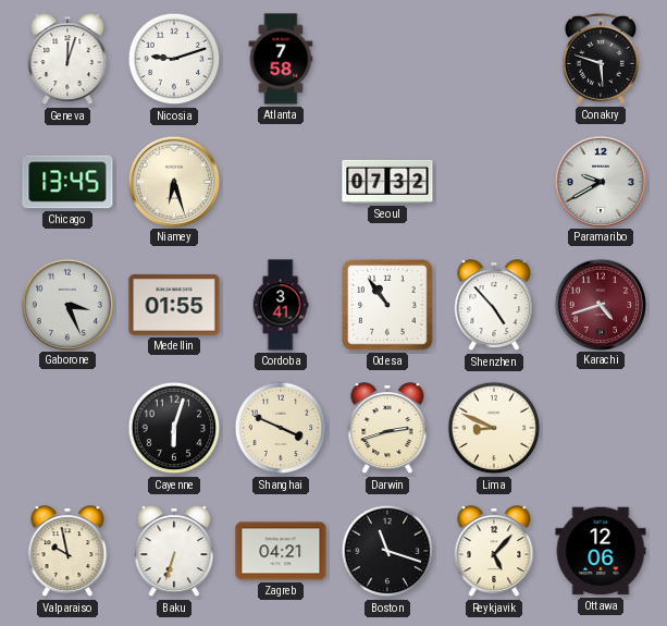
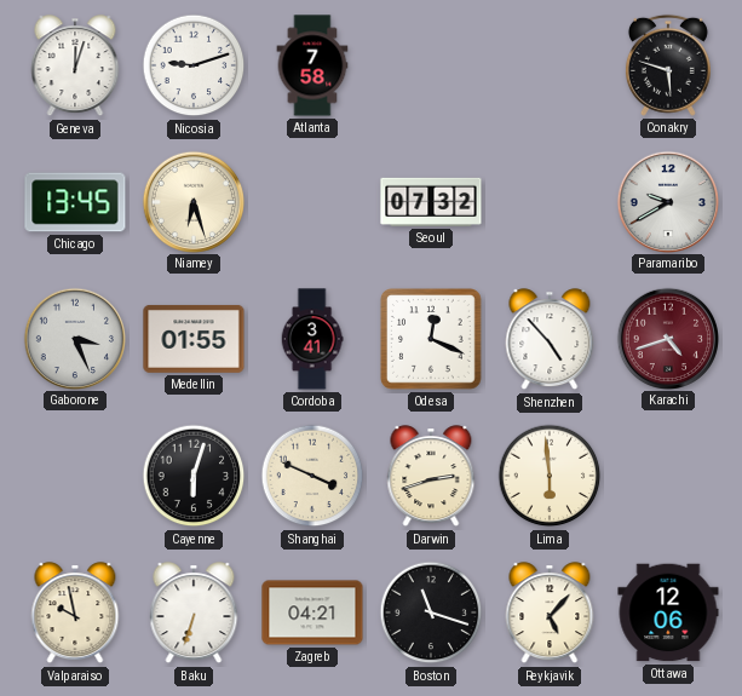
Odesa: 10:54 -> 12:19
Lima: 8:49 -> 5:59
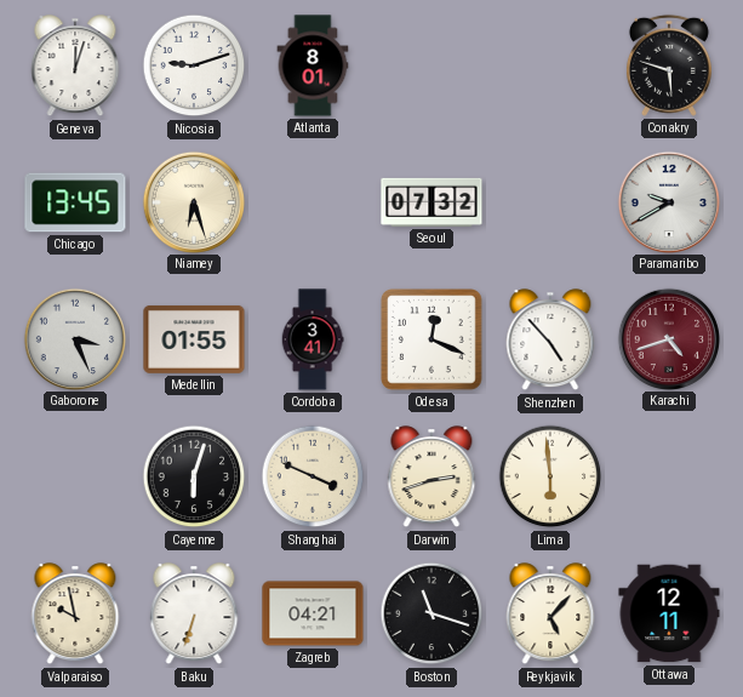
Atlanta: 7:58 -> 8:01
Ottawa: 12:06 -> 12:11
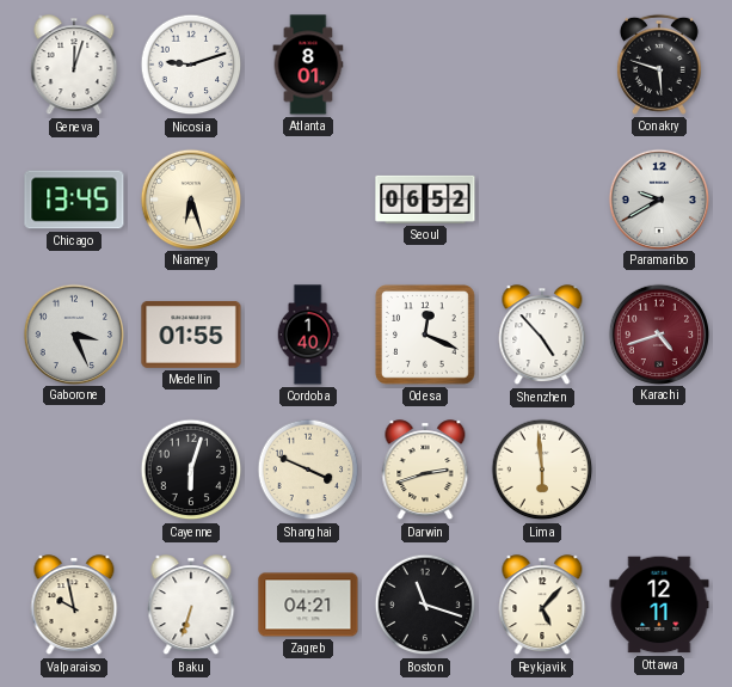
Seoul: 07:32 -> 06:52
Cordoba: 3:41 -> 1:40
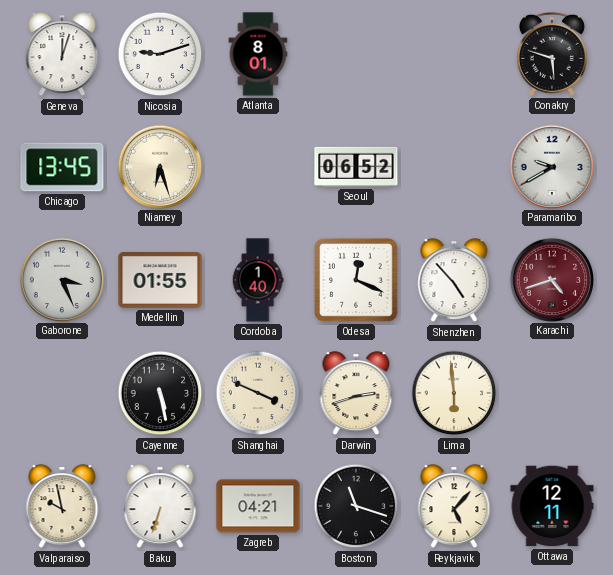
Cayenne: 6:03 -> 5:28
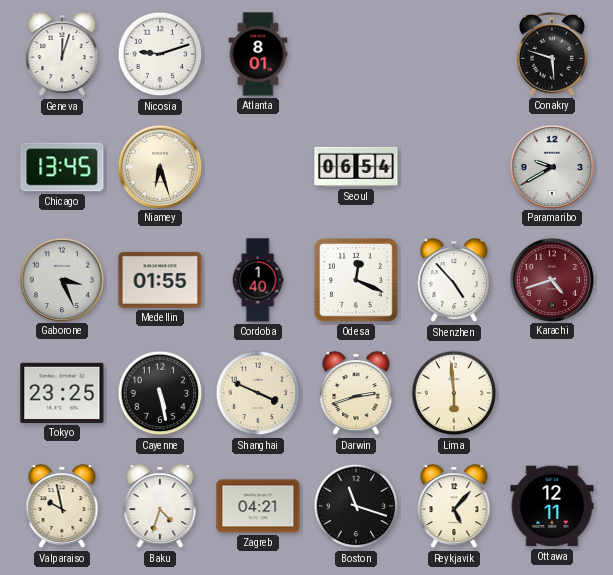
Seoul: 06:52 -> 06:54
Tokyo: none -> 23:25
Baku: 6:33 -> 4:33
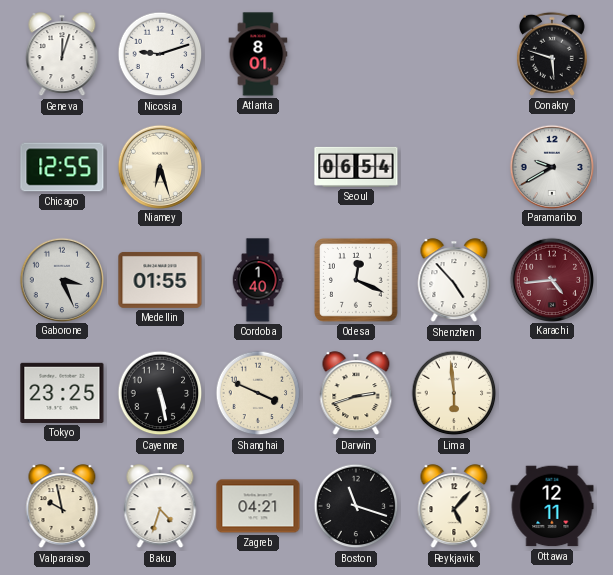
Chicago: 13:45 -> 12:55
Karachi: 4:42 -> 4:44
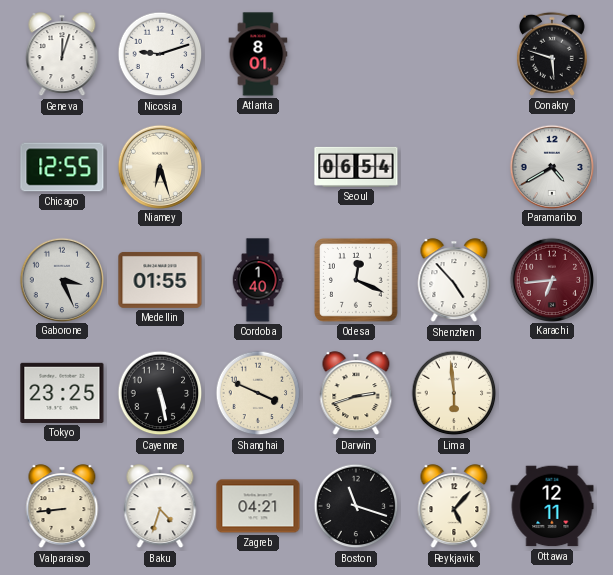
Paramaribo: 9:40 -> 4:40
Karachi: 4:44 -> 6:44
Valparaiso: 9:58 -> 8:44
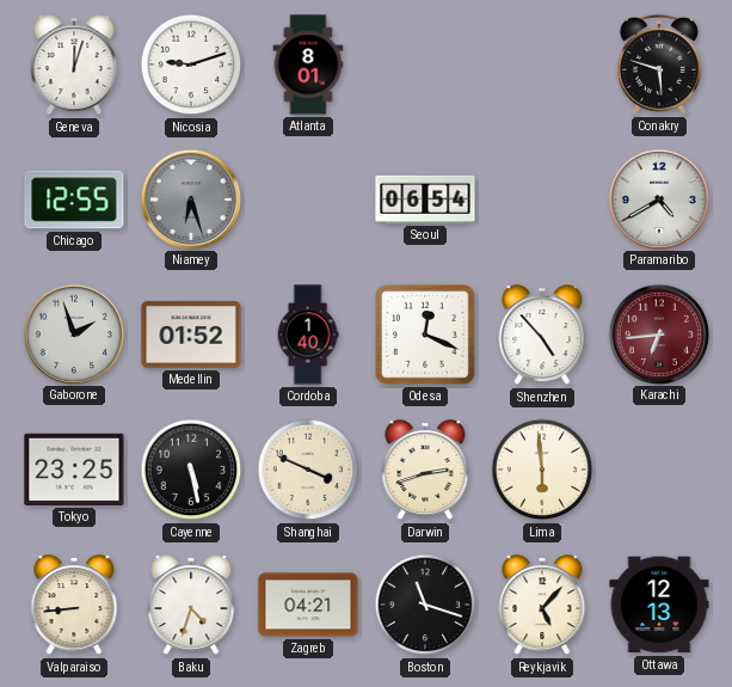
Niamey dial: cream -> grey
Gaborone: 3:26 -> 1:57
Medellin: 01:55 -> 01:52
Ottawa: 12:11 -> 12:13
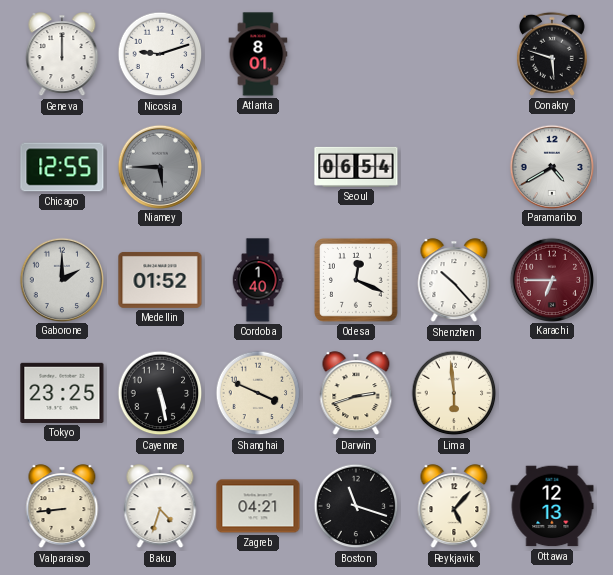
Geneva: 12:03 -> 12:00
Niamey: 6:27 -> 5:45
Gaborone: 1:57 -> 2:00
Shenzhen: 4:53 -> 10:23
Karachi: 6:44 -> 6:45
